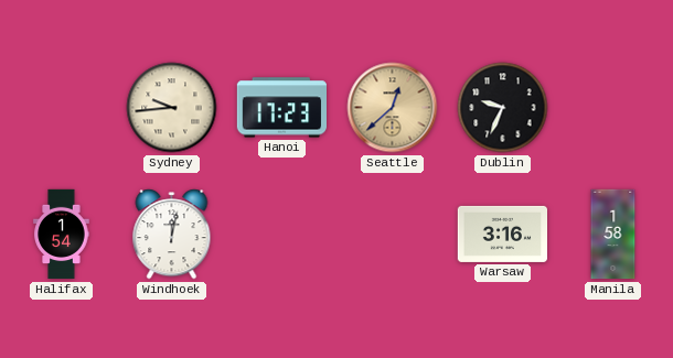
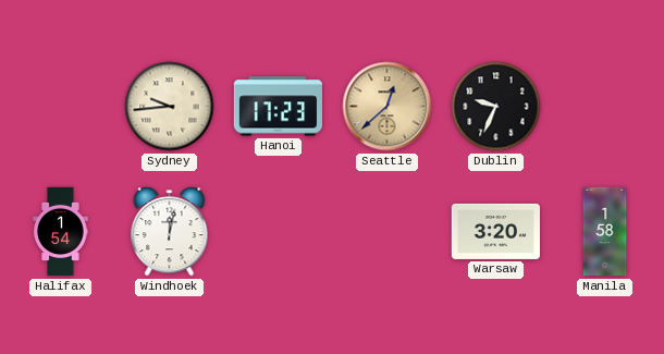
Warsaw: 3:16 -> 3:20
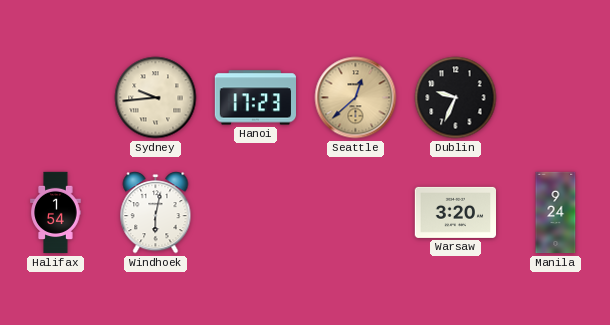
Windhoek: 12:02 -> 6:02
Manila: 1:58 -> 9:24
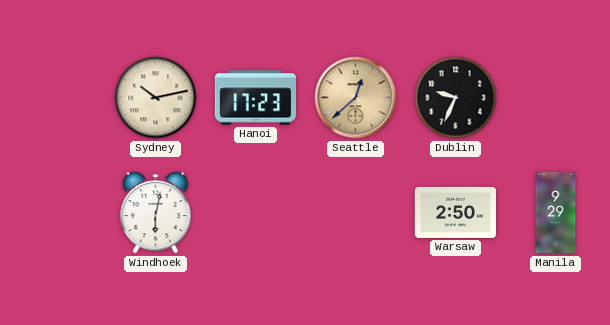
Sydney: 9:44 -> 10:13
Halifax: 1:54 -> none
Warsaw: 3:20 -> 2:50
Manila: 9:24 -> 9:29
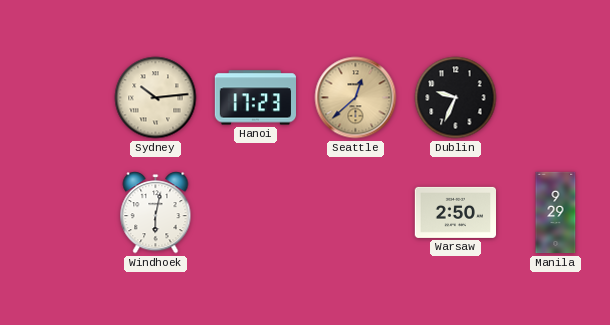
Sydney: 10:13 -> 10:14
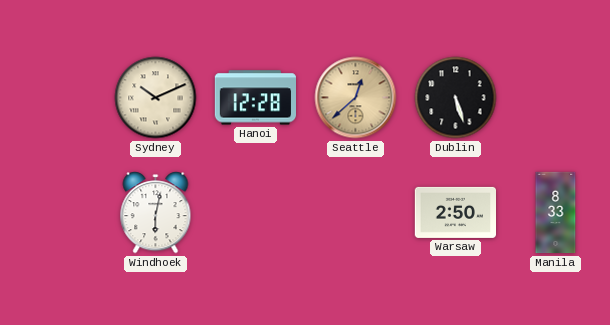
Sydney: 10:14 -> 10:11
Hanoi: 17:23 -> 12:28
Dublin: 9:34 -> 5:27
Manila: 9:29 -> 8:33
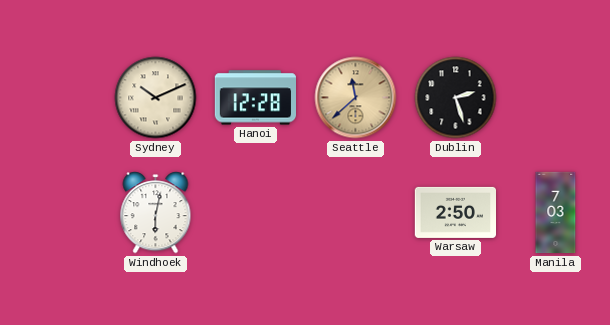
Seattle: 12:38 -> 11:38
Dublin: 5:27 -> 2:27
Manila: 8:33 -> 7:03
